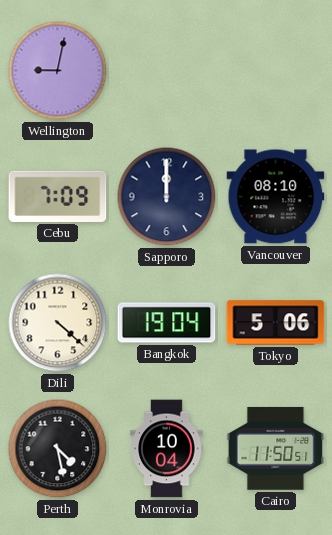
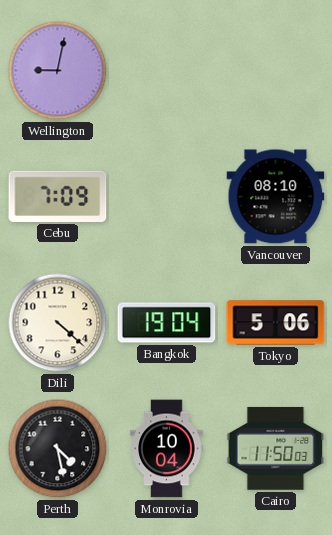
Sapporo: 12:00 -> none
Cairo: 11:50:51 -> 11:50:03
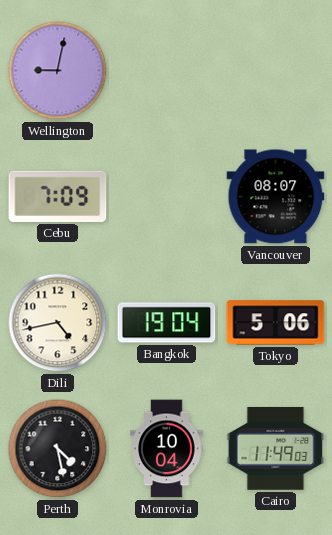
Vancouver: 08:10 -> 08:07
Dili: 4:22 -> 4:43
Cairo: 11:50 -> 11:49
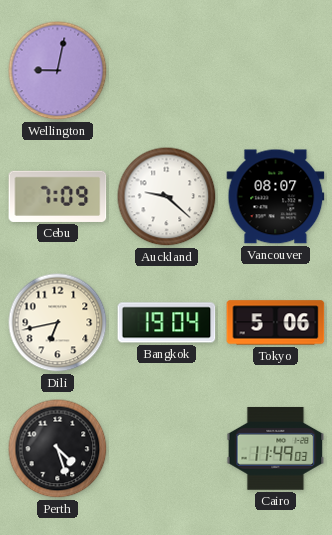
Auckland: none -> 9:22
Dili: 4:43 -> 6:43
Perth: 4:28 -> 4:27
Monrovia: 10:04 -> none
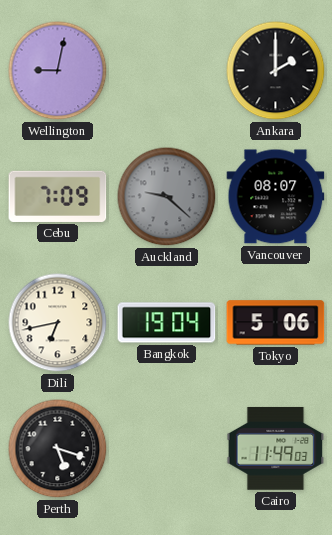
Ankara: none -> 2:00
Auckland dial: white -> grey
Perth: 4:27 -> 5:18
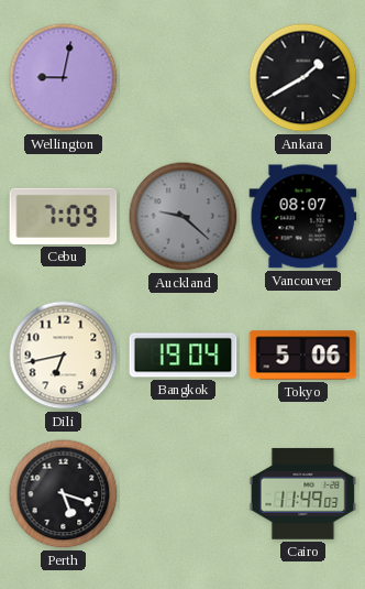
Ankara: 2:00 -> 1:40
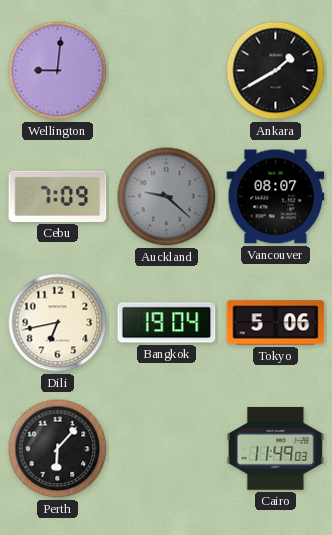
Wellington: 9:02 -> 9:01
Perth: 5:18 -> 6:07
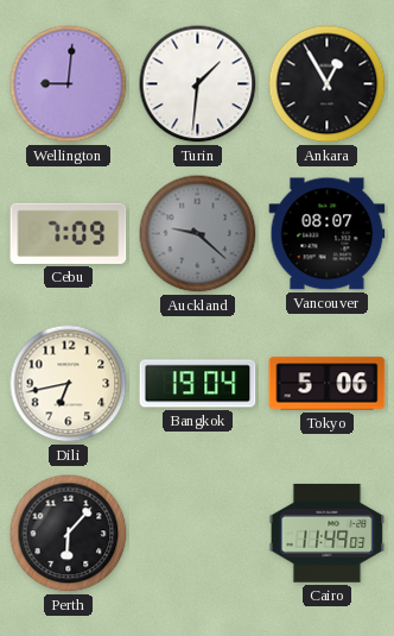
Turin: none -> 1:31
Ankara: 1:40 -> 12:55
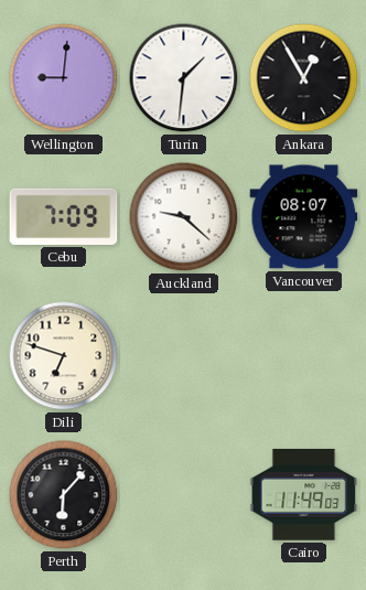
Auckland dial: grey -> white
Dili: 6:43 -> 6:48
Bangkok: 19:04 -> none
Tokyo: 5:06 -> none
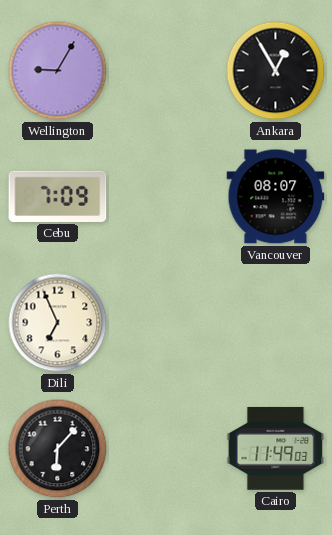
Wellington: 9:01 -> 9:05
Turin: 1:31 -> none
Auckland: 9:22 -> none
Dili: 6:48 -> 6:56
